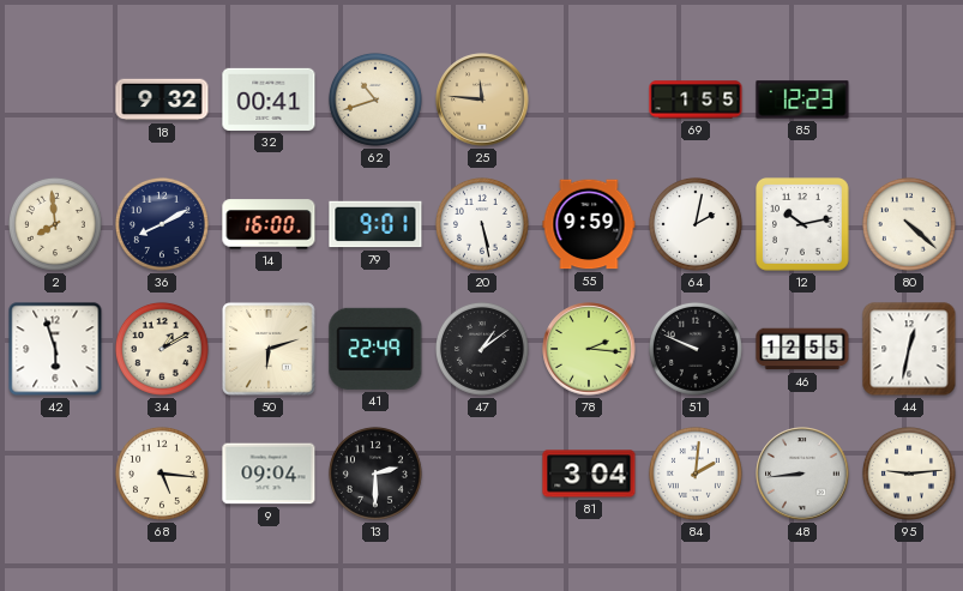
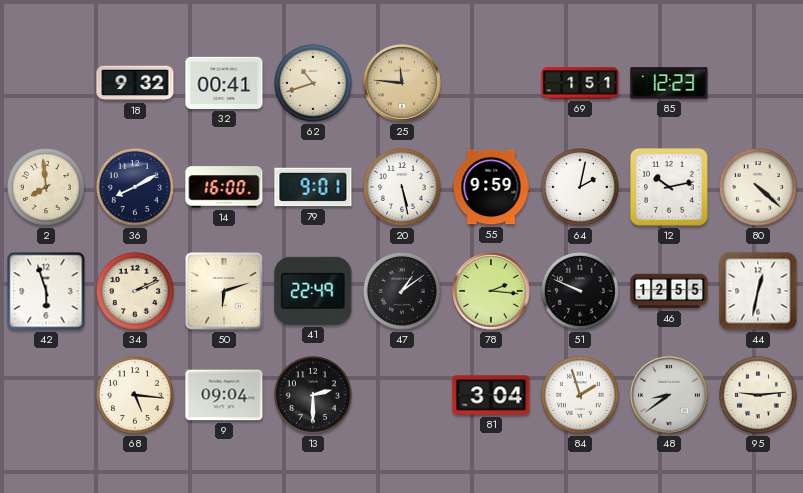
69: 1:55 -> 1:51
34: 1:10 -> 2:11
84: 2:01 -> 1:57
48: 8:44 -> 8:39
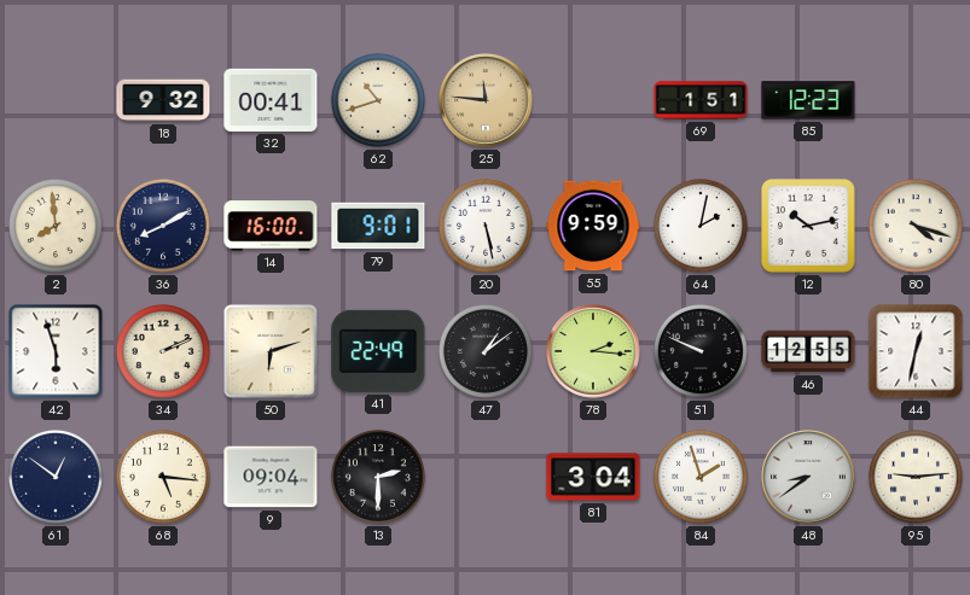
80: 4:22 -> 4:18
61: none -> 12:51
